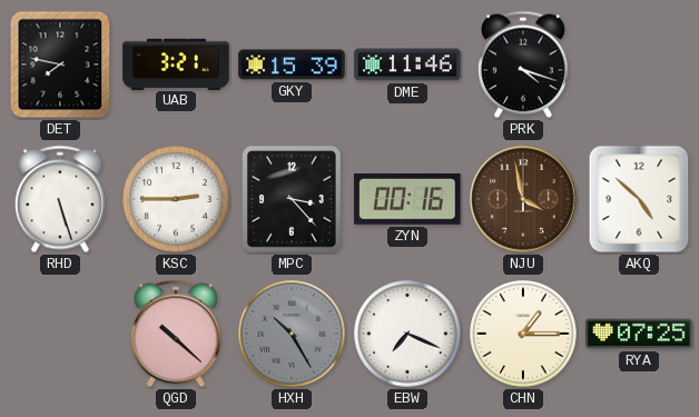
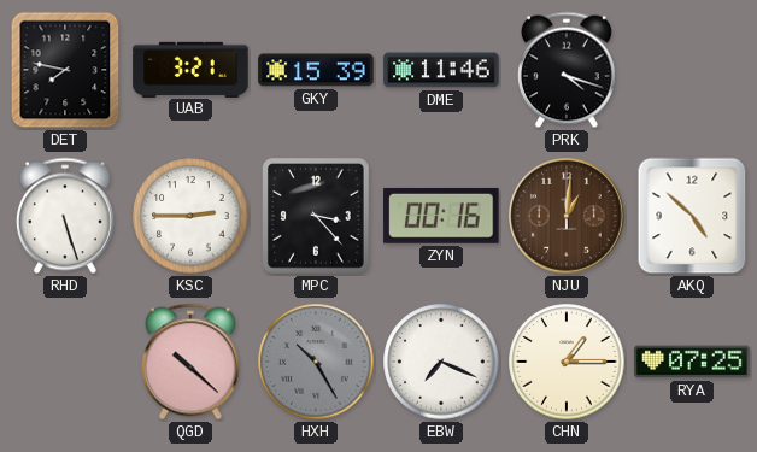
NJU: 3:58 -> 1:01
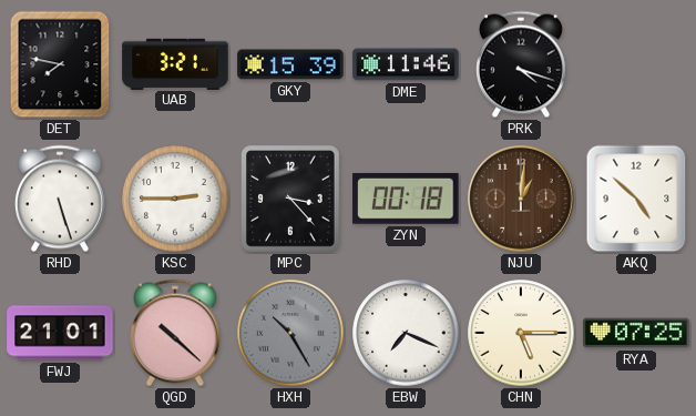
ZYN: 00:16 -> 00:18
FWJ: none -> 21:01
CHN: 1:15 -> 5:15
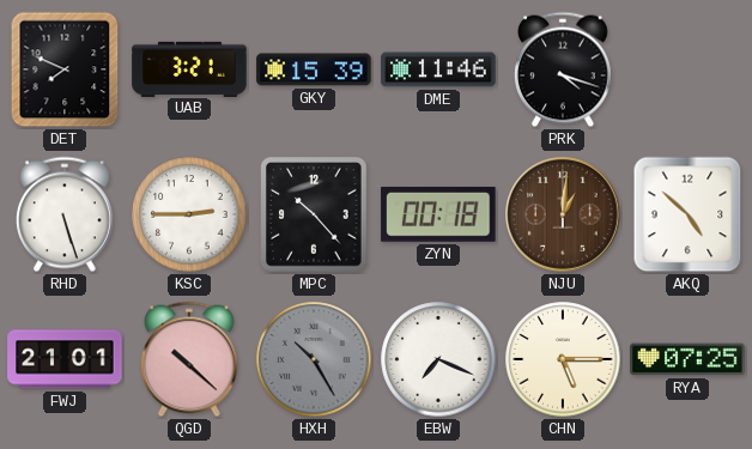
DET: 7:47 -> 7:49
MPC: 3:23 -> 10:23
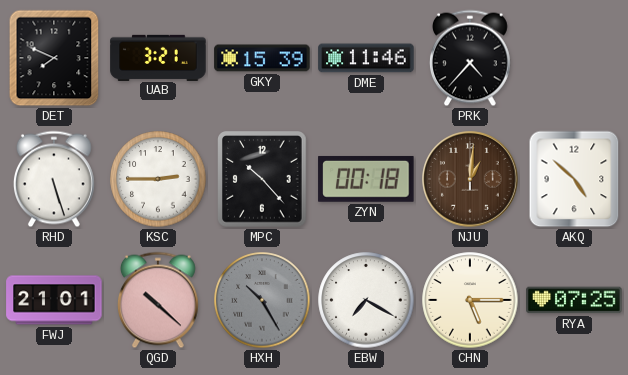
PRK: 4:18 -> 4:37
EBW: 7:19 -> 7:20
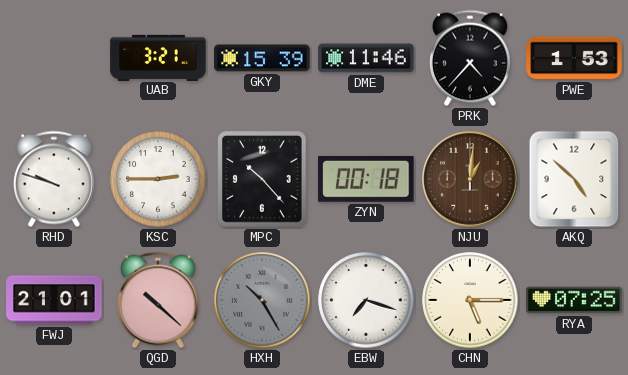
DET: 7:49 -> none
PWE: none -> 1:53
RHD: 5:27 -> 9:48
EBW: 7:20 -> 7:18
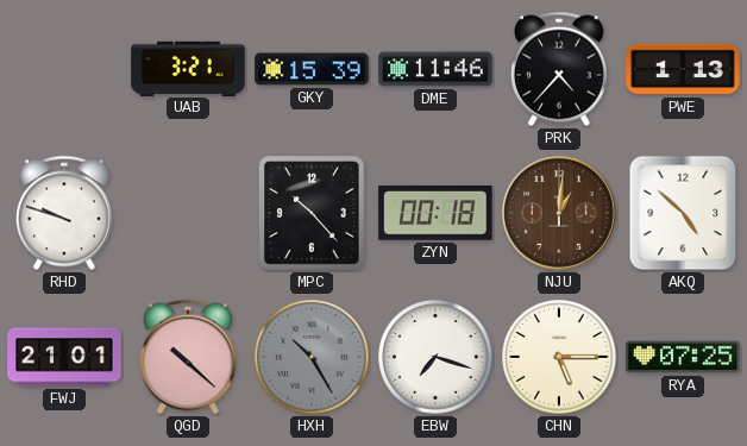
PWE: 1:53 -> 1:13
KSC: 2:45 -> none
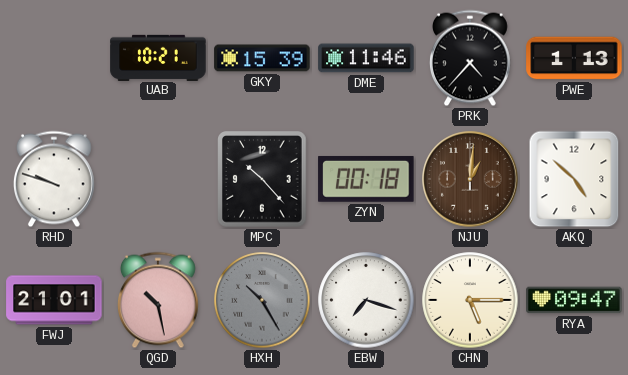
UAB: 3:21 -> 10:21
QGD: 10:22 -> 10:28
RYA: 07:25 -> 09:47
